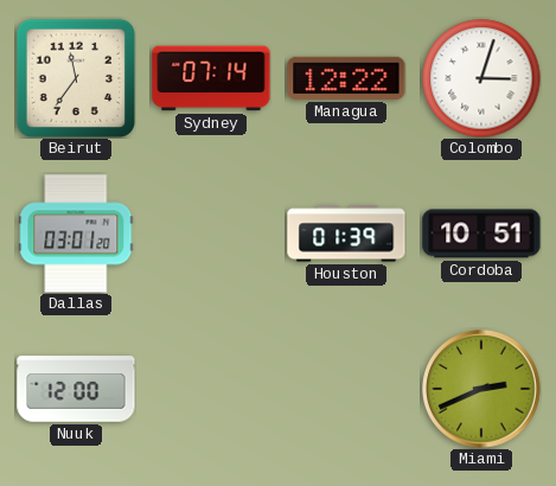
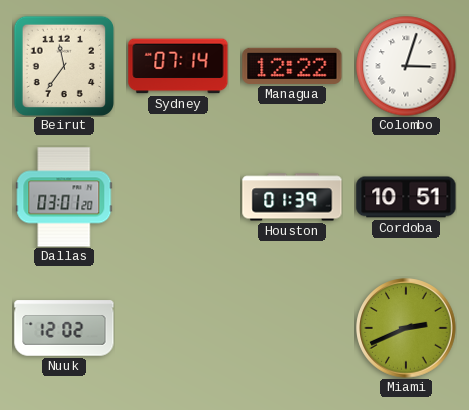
Nuuk: 12:00 -> 12:02
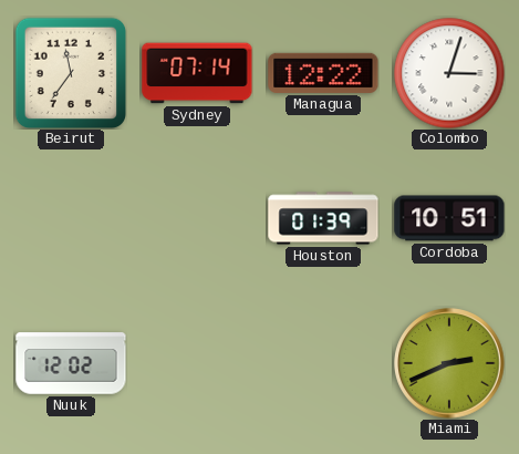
Dallas: 03:01 -> none
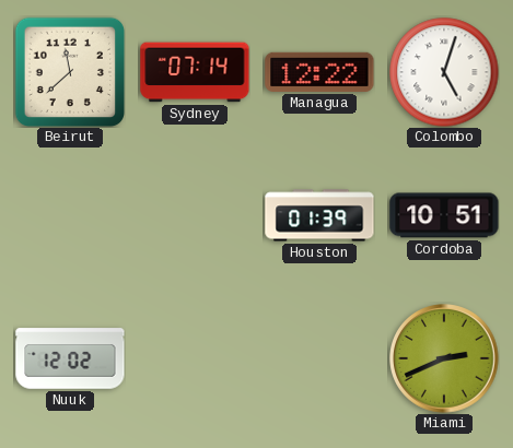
Beirut: 11:36 -> 11:38
Colombo: 3:03 -> 5:03
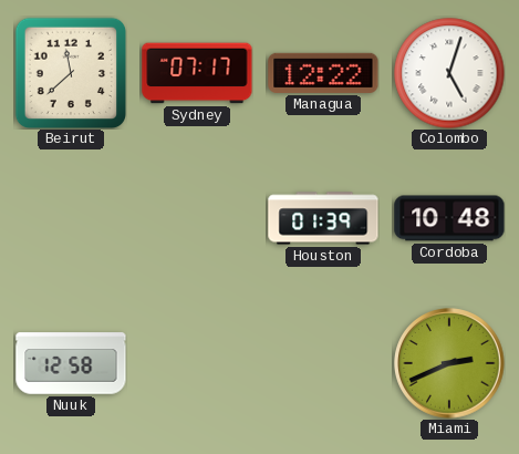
Sydney: 07:14 -> 07:17
Cordoba: 10:51 -> 10:48
Nuuk: 12:02 -> 12:58
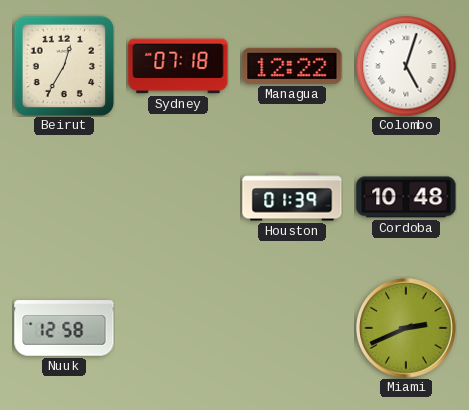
Beirut: 11:38 -> 12:35
Sydney: 07:17 -> 07:18
